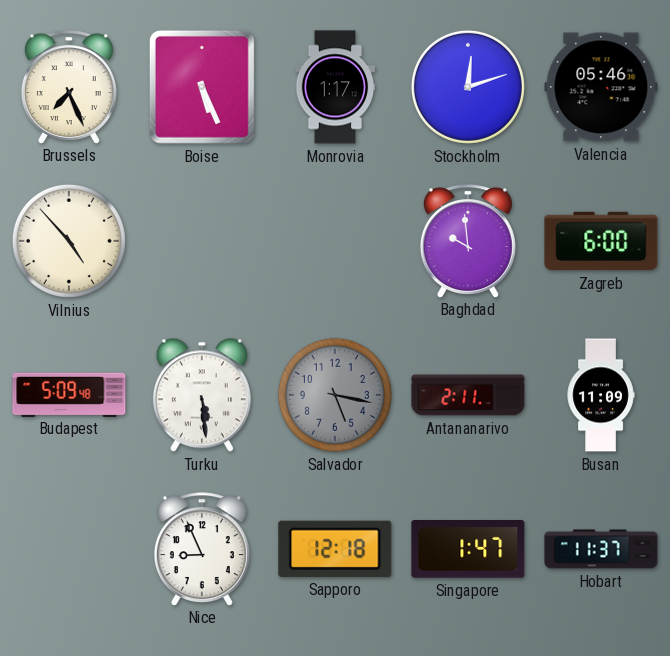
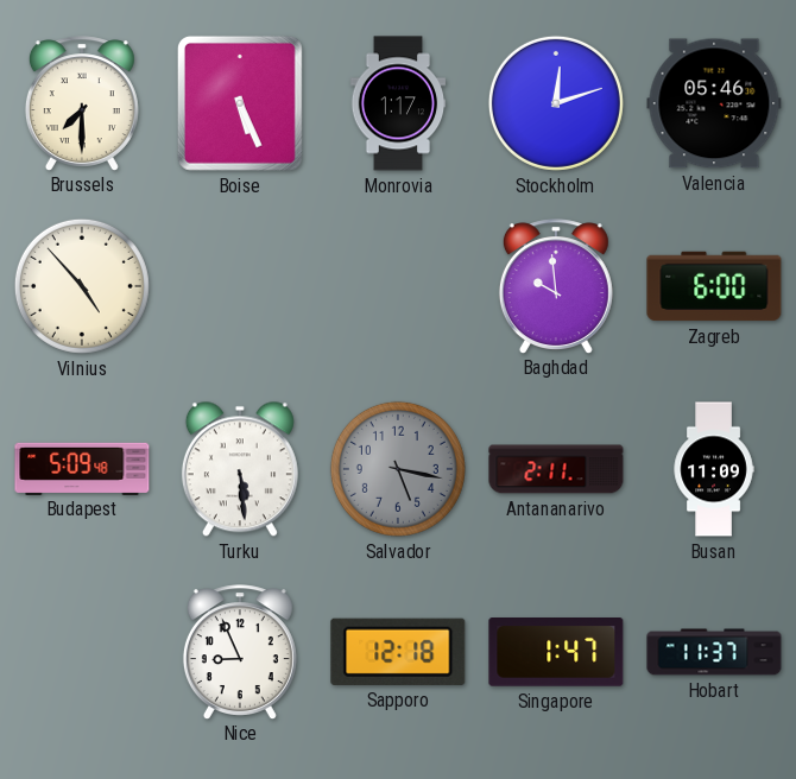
Brussels: 7:26 -> 7:30
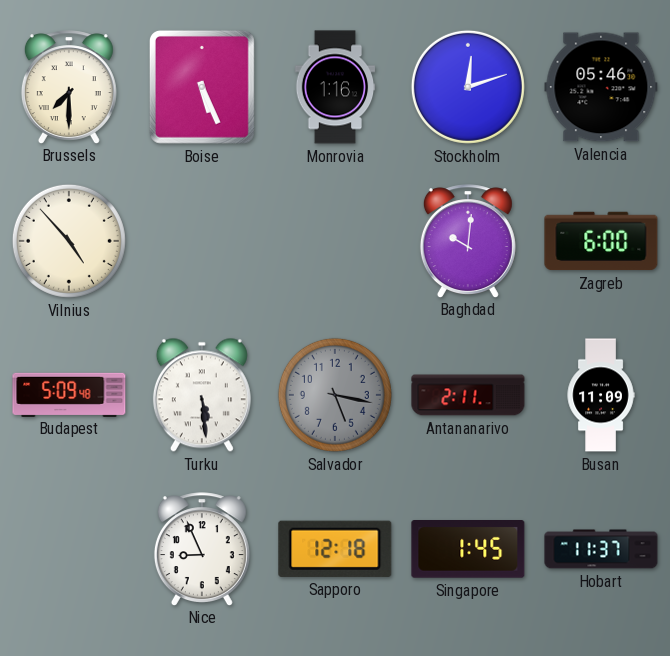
Monrovia: 1:17 -> 1:16
Baghdad: 9:59 -> 10:01
Singapore: 1:47 -> 1:45
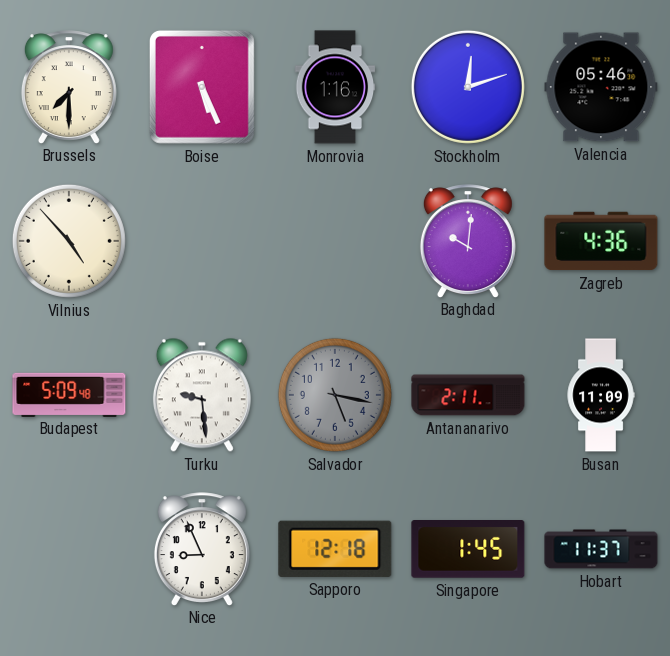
Zagreb: 6:00 -> 4:36
Turku: 5:29 -> 9:29
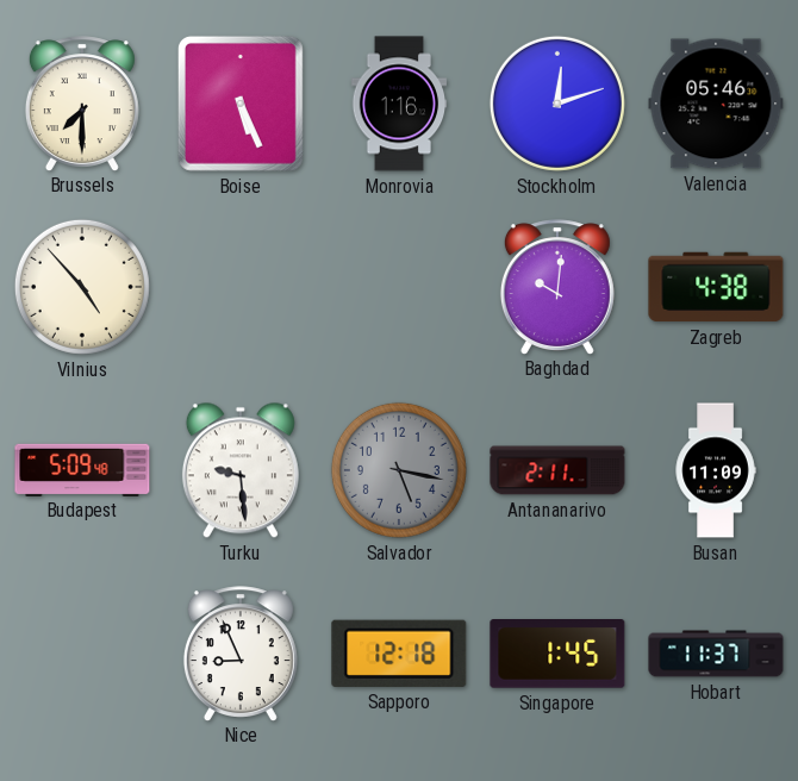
Zagreb: 4:36 -> 4:38
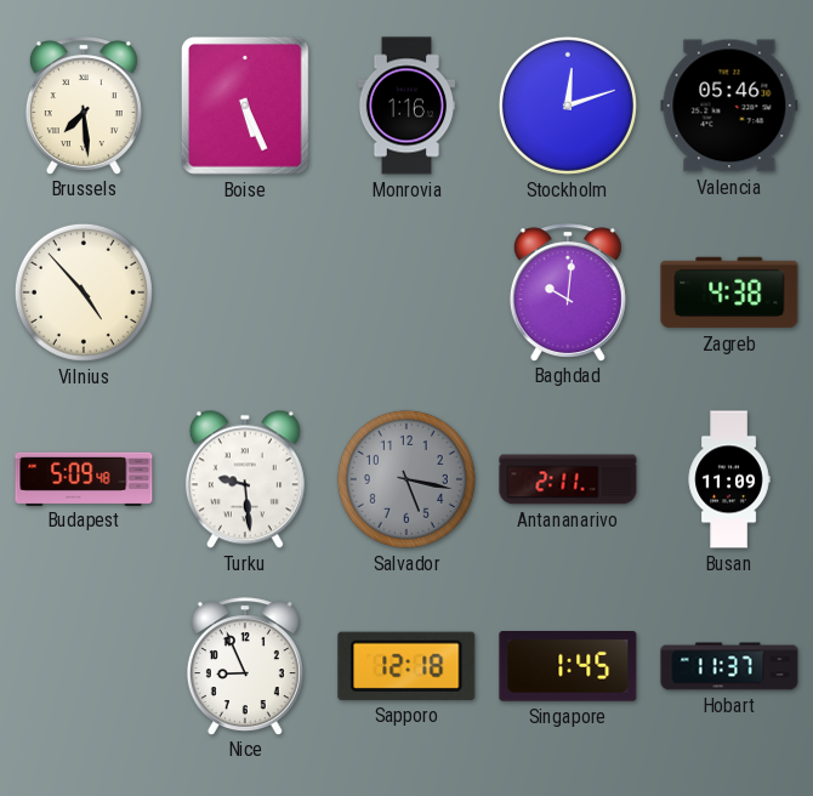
Brussels: 7:30 -> 7:29
